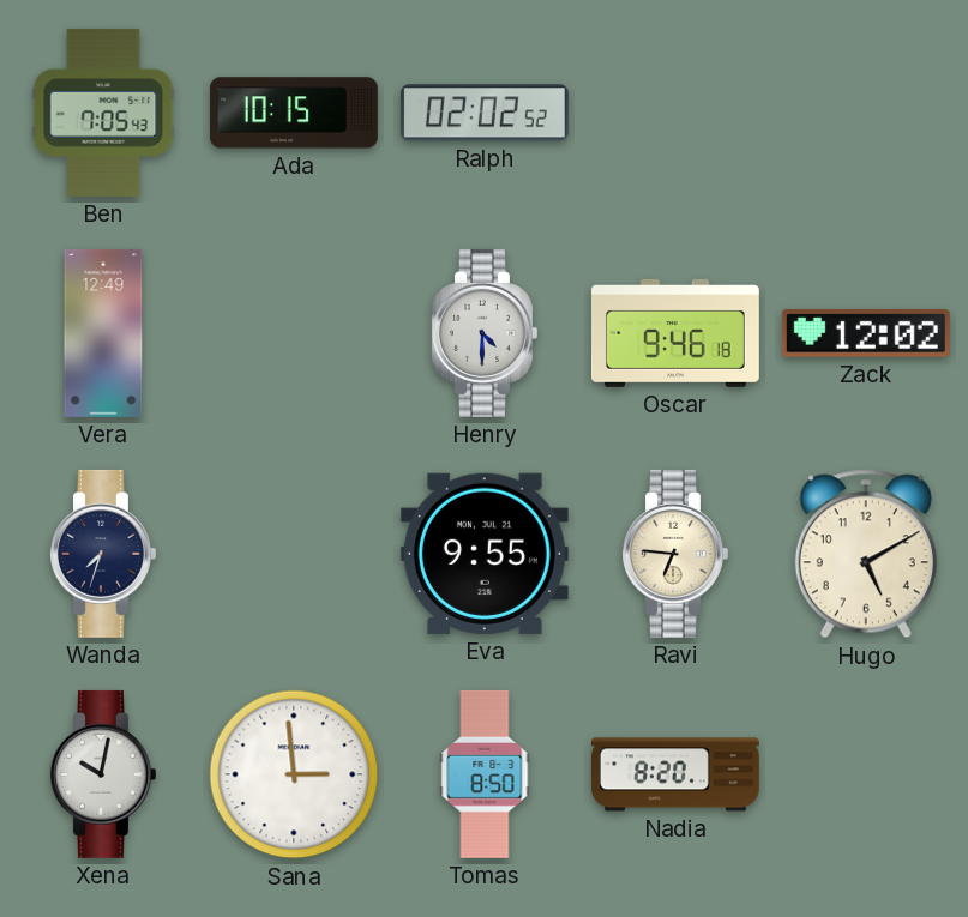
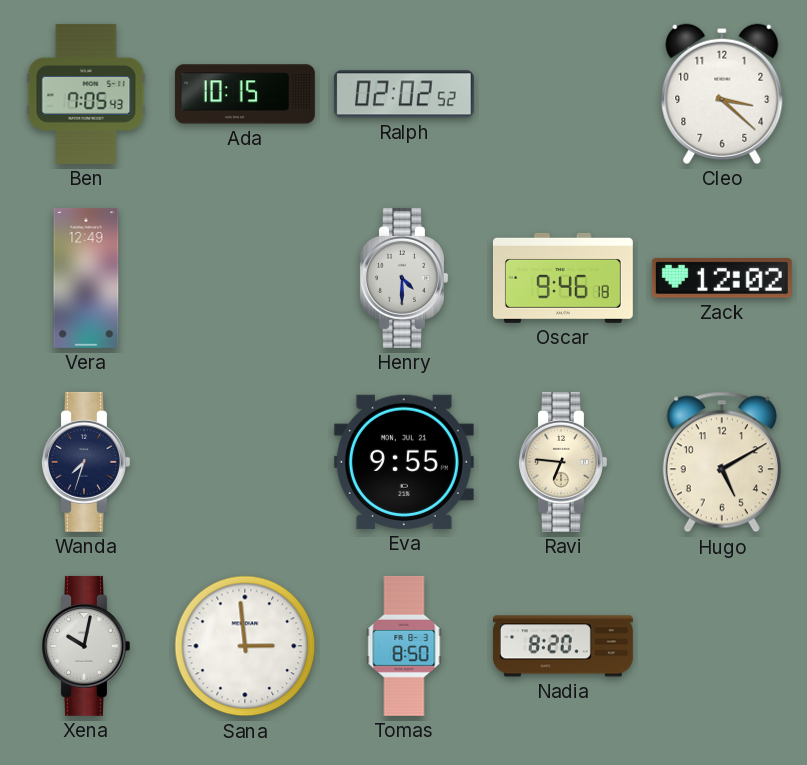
Cleo: none -> 3:22
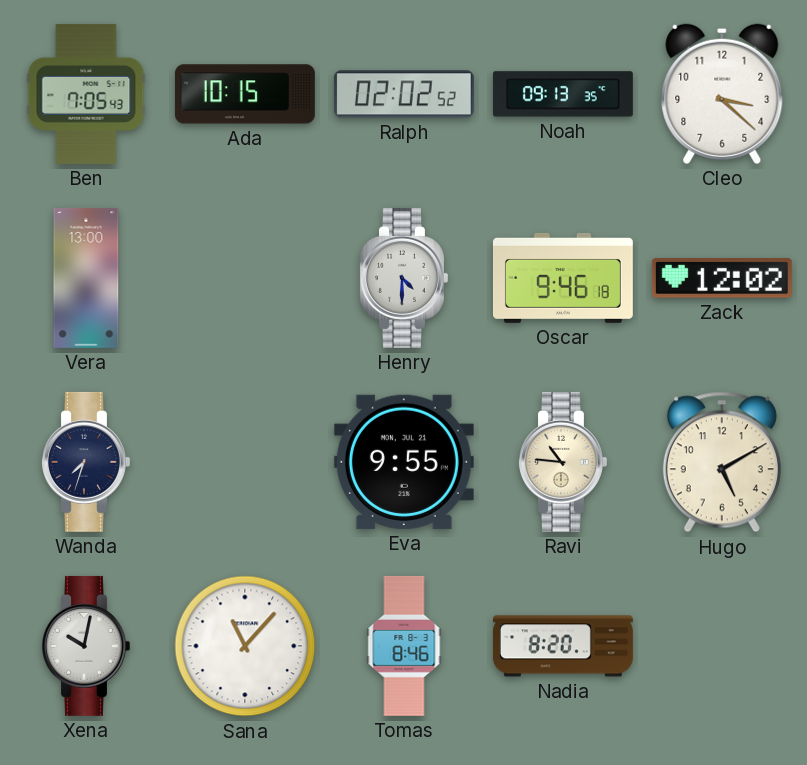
Noah: none -> 09:13
Vera: 12:49 -> 13:00
Ravi: 6:46 -> 10:46
Sana: 2:59 -> 11:07
Tomas: 8:50 -> 8:46
